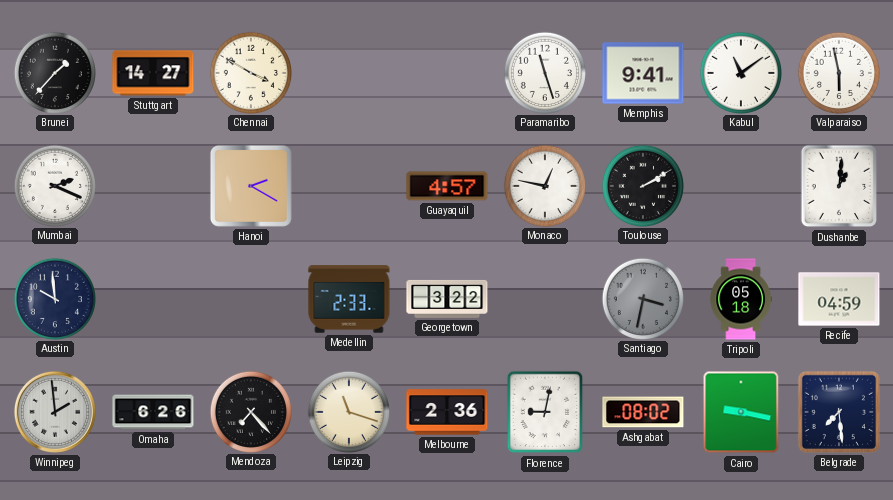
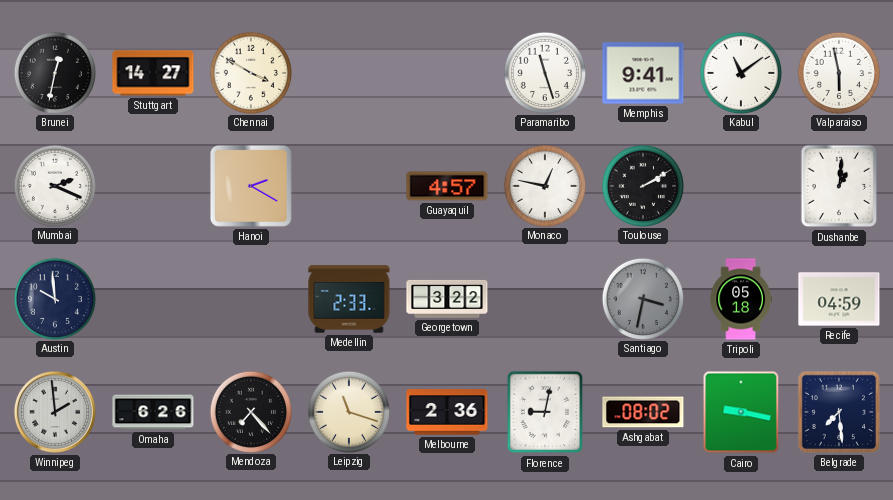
Brunei: 1:37 -> 12:32
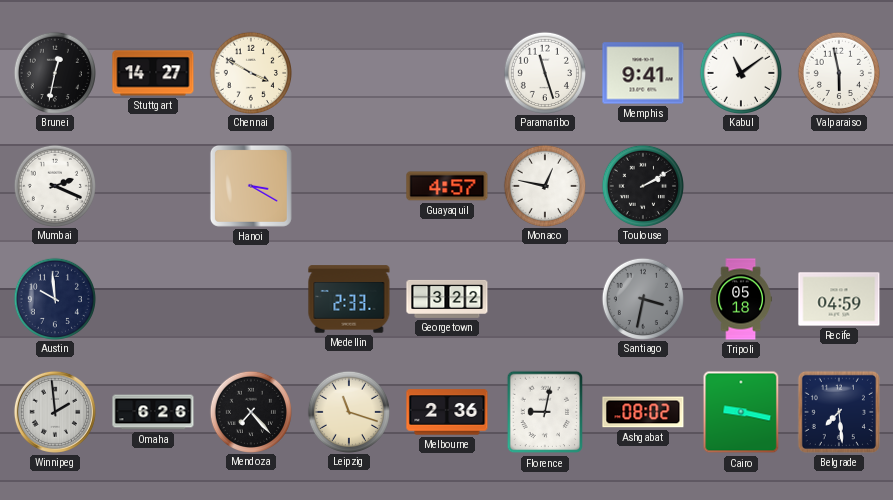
Hanoi: 2:20 -> 3:20
Dushanbe: 1:01 -> none
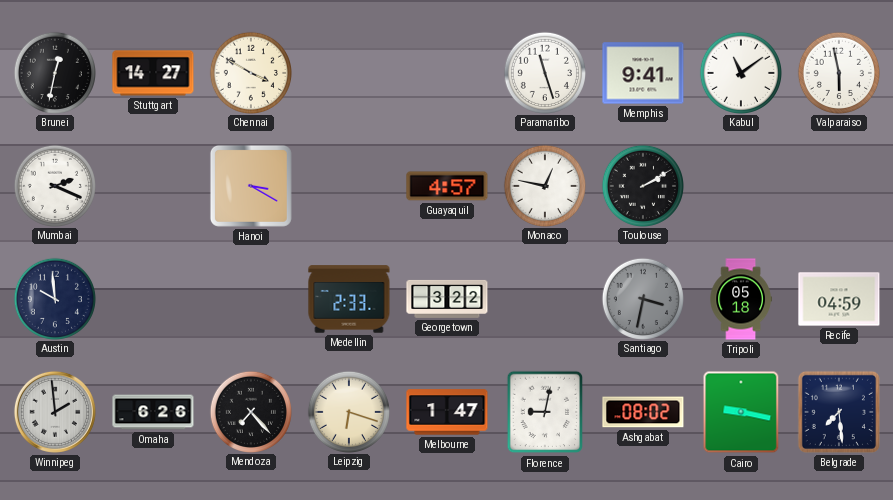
Leipzig: 11:18 -> 6:18
Melbourne: 2:36 -> 1:47
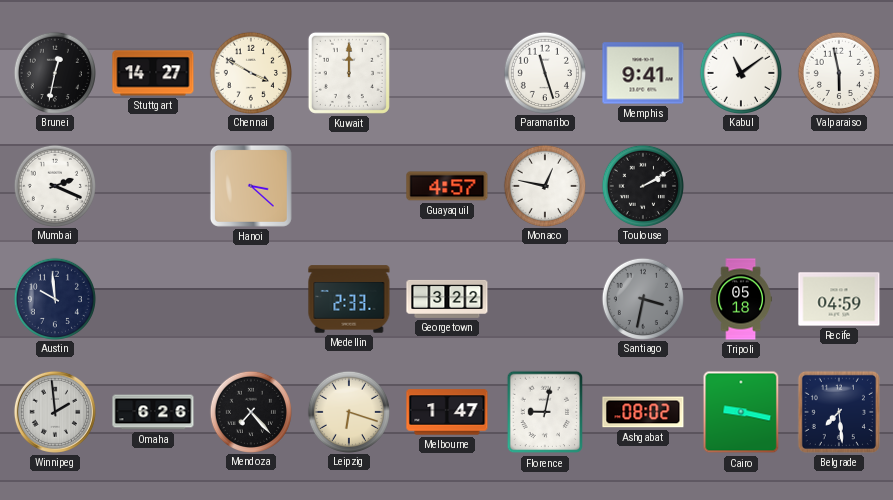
Kuwait: none -> 12:00
Hanoi: 3:20 -> 3:22
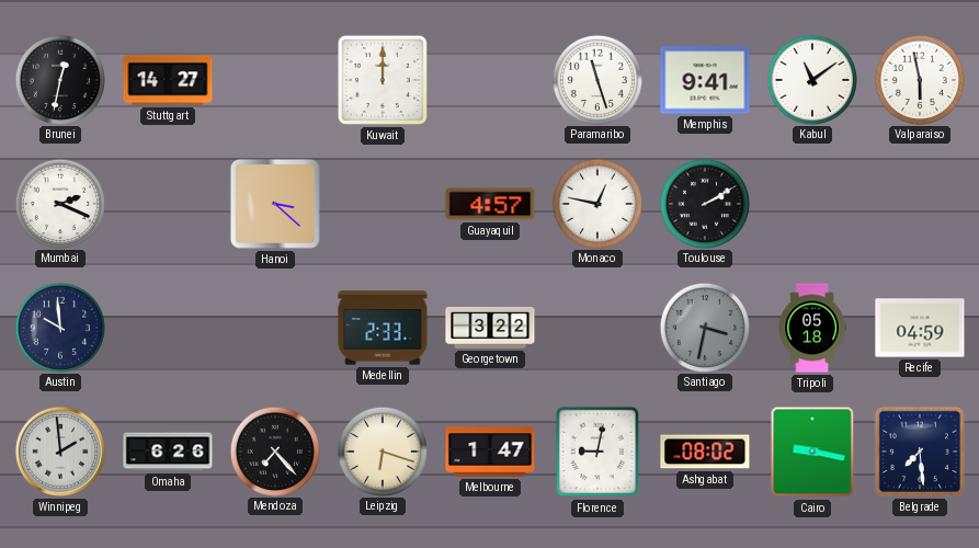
Chennai: 3:50 -> none
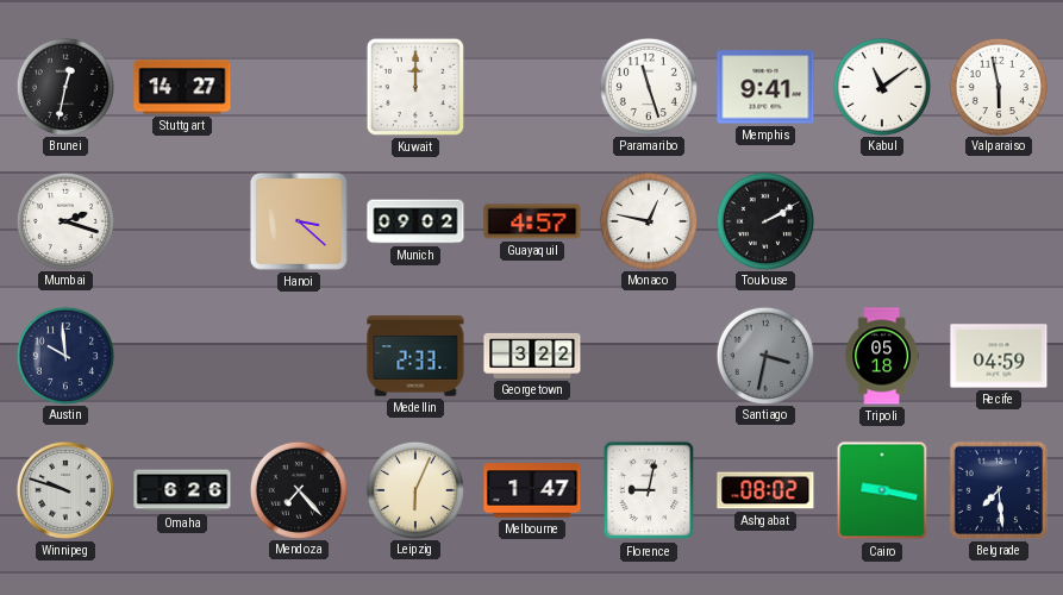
Mumbai: 2:19 -> 2:18
Munich: none -> 09:02
Winnipeg: 1:59 -> 9:48
Leipzig: 6:18 -> 6:04
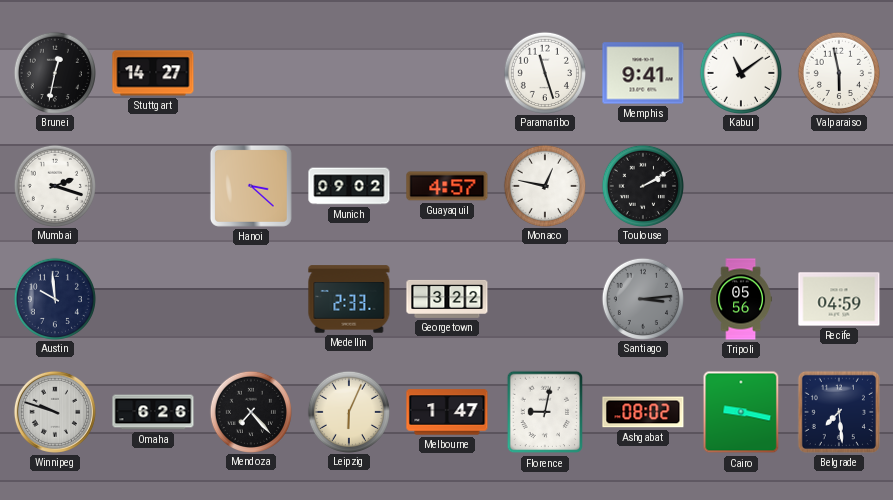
Kuwait: 12:00 -> none
Santiago: 3:32 -> 3:14
Tripoli: 05:18 -> 05:56
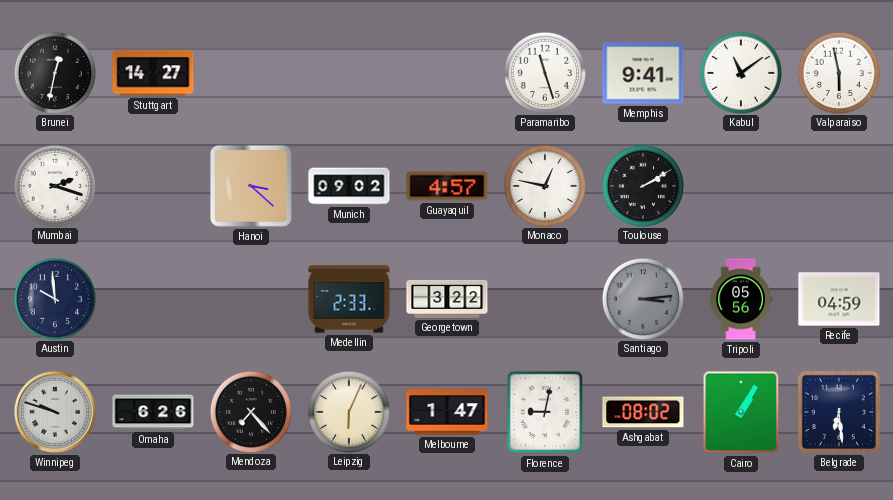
Cairo: 9:17 -> 1:05
Belgrade: 7:29 -> 6:29
